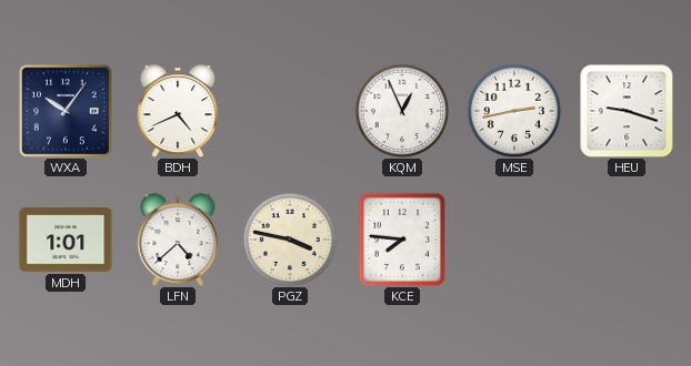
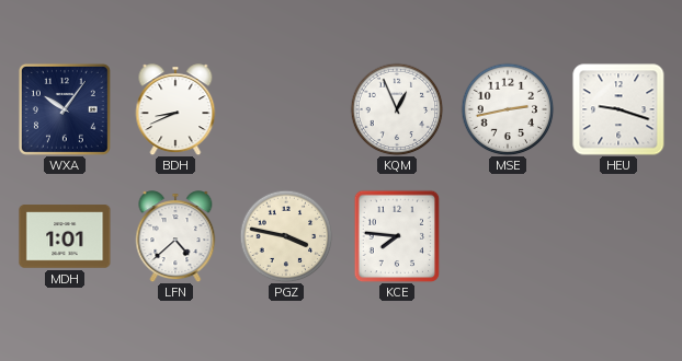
BDH: 4:41 -> 8:41
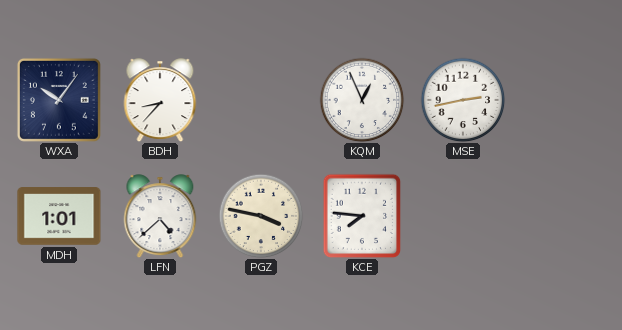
BDH: 8:41 -> 8:37
HEU: 9:18 -> none
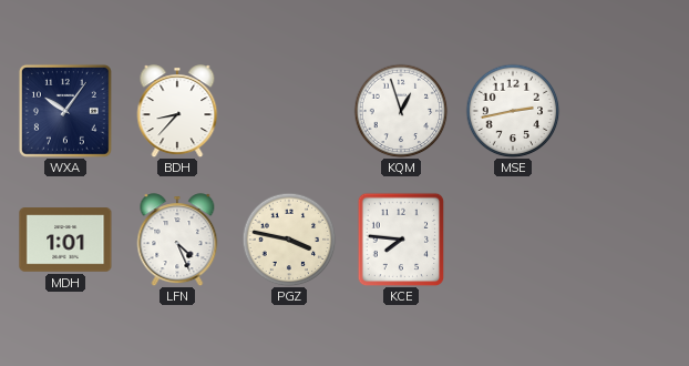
KQM: 12:56 -> 12:57
LFN: 4:38 -> 4:26
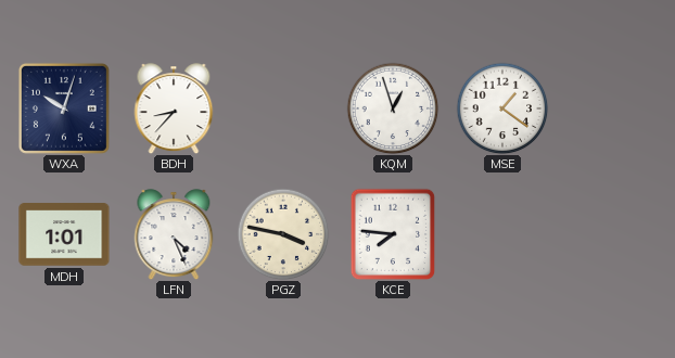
WXA: 10:06 -> 10:03
MSE: 2:43 -> 1:21
